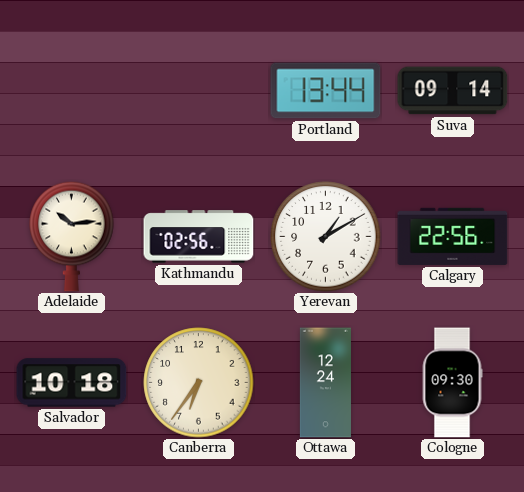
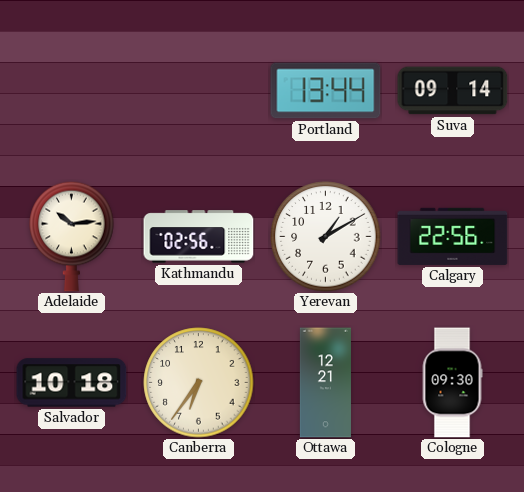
Ottawa: 12:24 -> 12:21
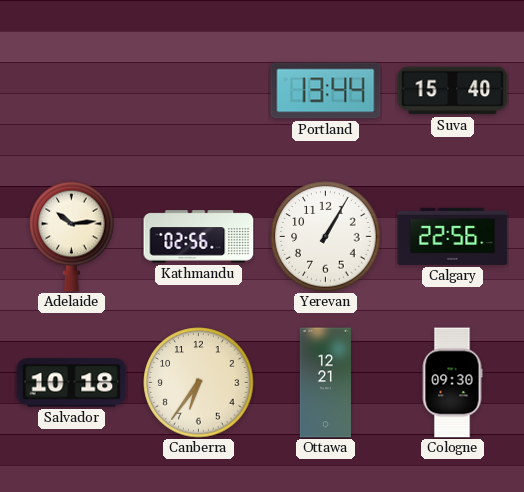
Suva: 09:14 -> 15:40
Yerevan: 1:10 -> 1:05
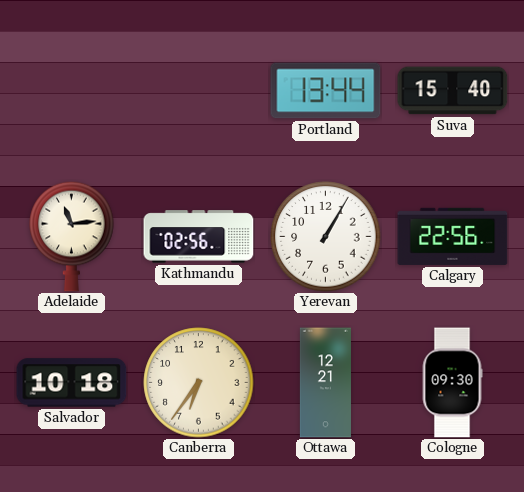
Adelaide: 10:14 -> 11:14
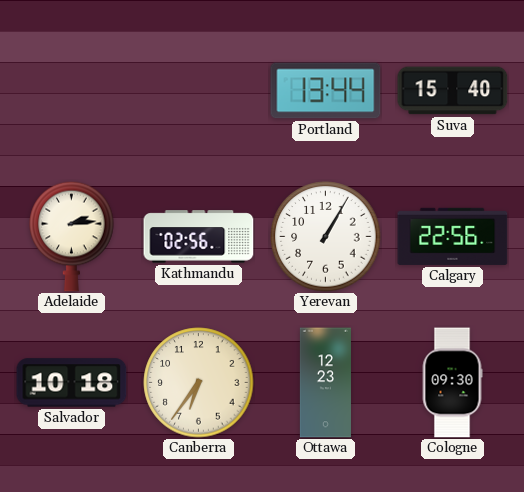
Adelaide: 11:14 -> 2:14
Ottawa: 12:21 -> 12:23
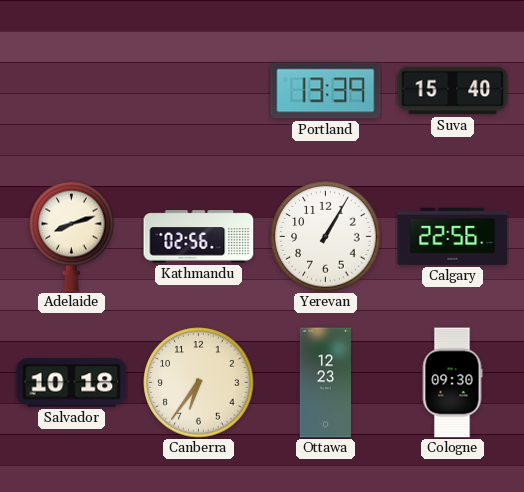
Portland: 13:44 -> 13:39
Adelaide: 2:14 -> 8:12
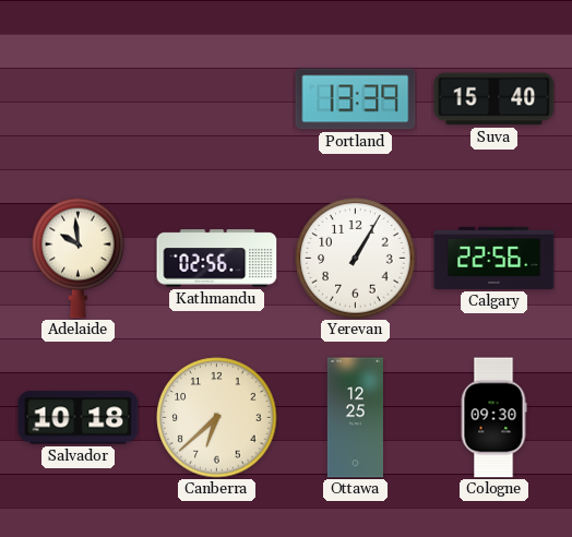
Adelaide: 8:12 -> 9:59
Canberra: 6:36 -> 6:38
Ottawa: 12:23 -> 12:25
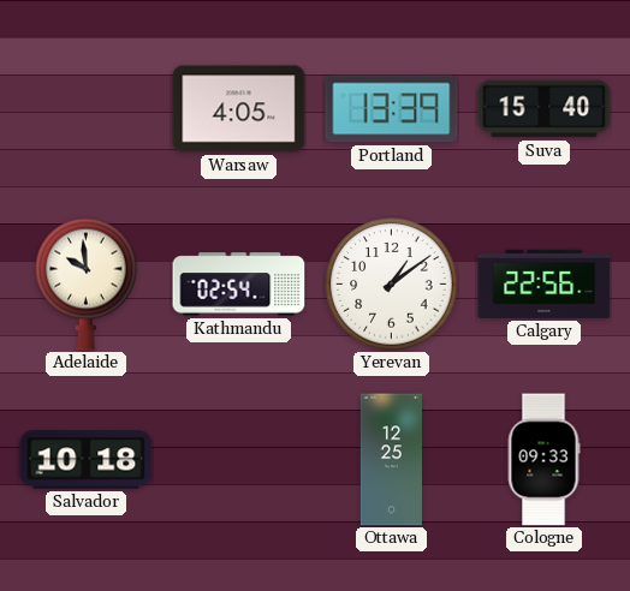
Warsaw: none -> 4:05
Kathmandu: 02:56 -> 02:54
Yerevan: 1:05 -> 1:09
Canberra: 6:38 -> none
Cologne: 09:30 -> 09:33
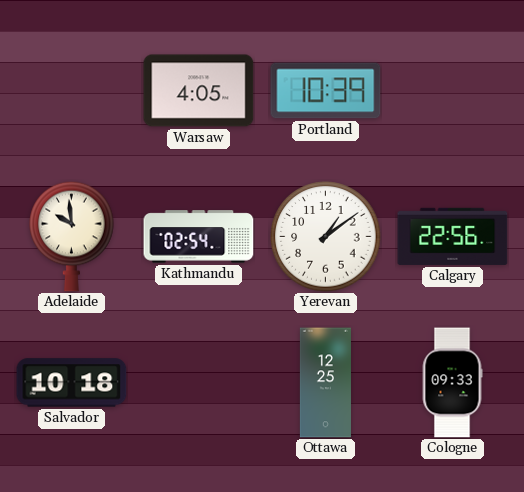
Portland: 13:39 -> 10:39
Suva: 15:40 -> none
